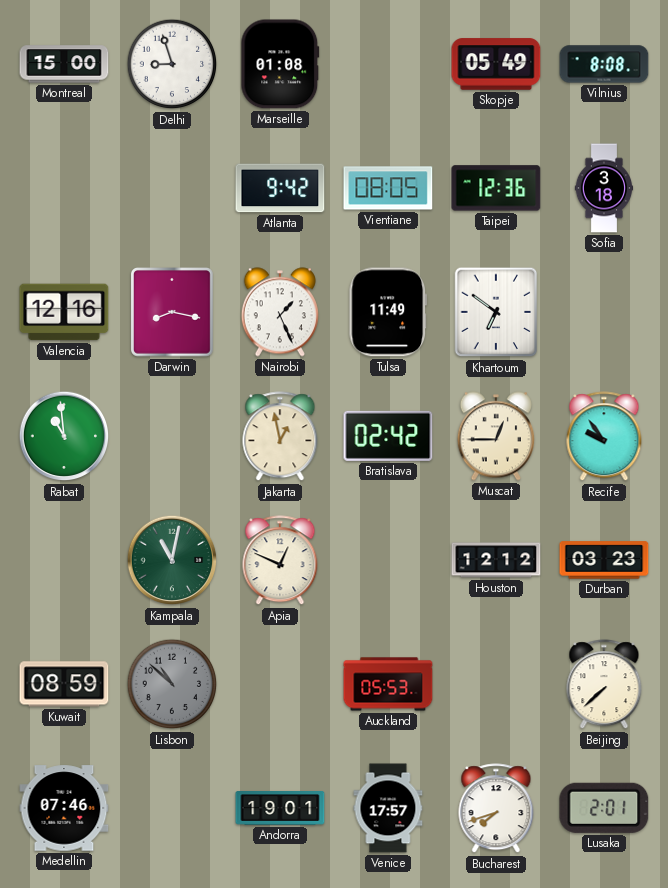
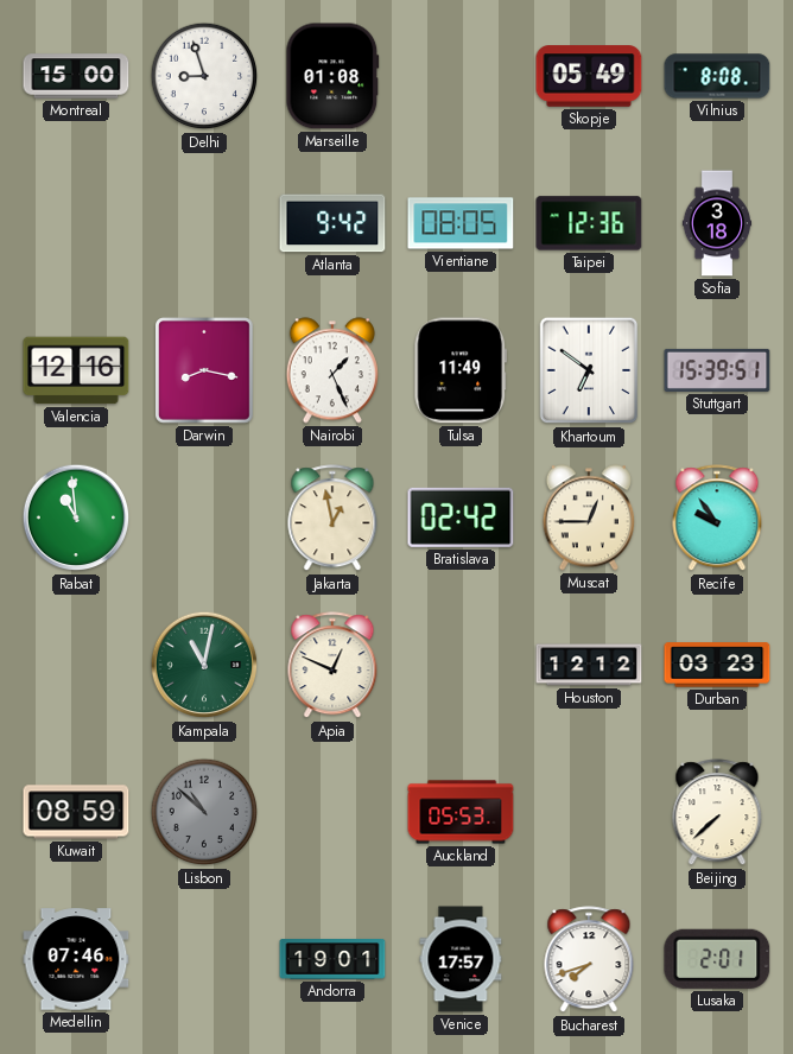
Stuttgart: none -> 15:39
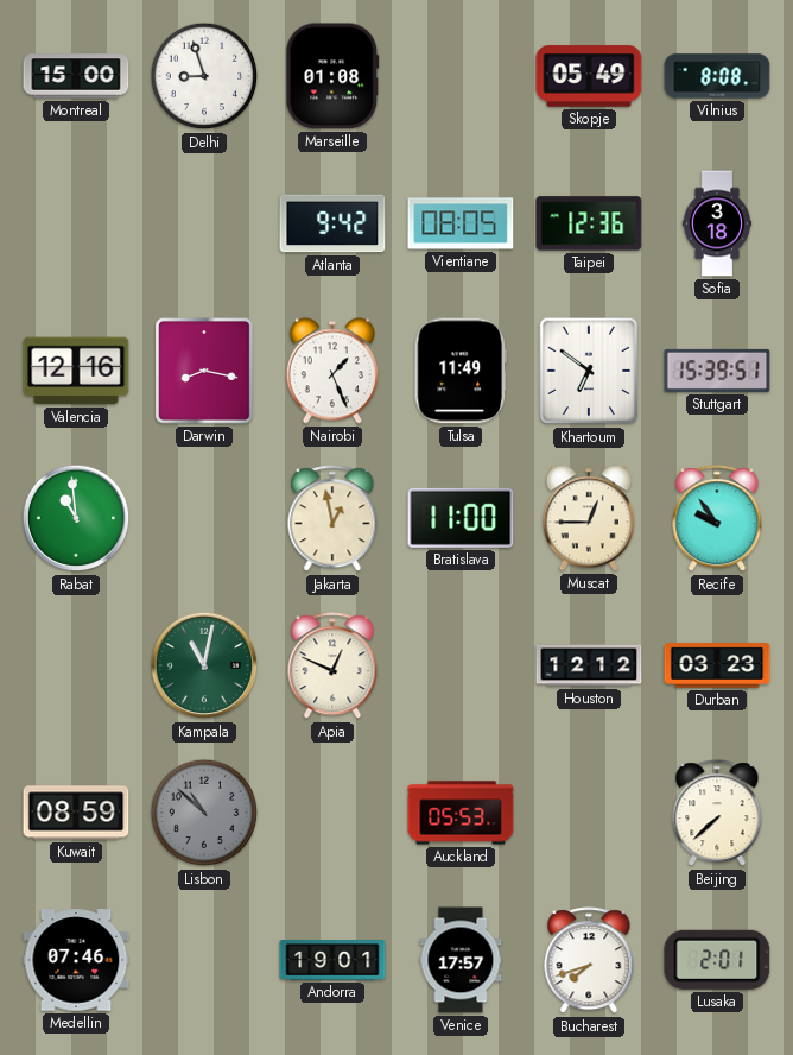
Bratislava: 02:42 -> 11:00
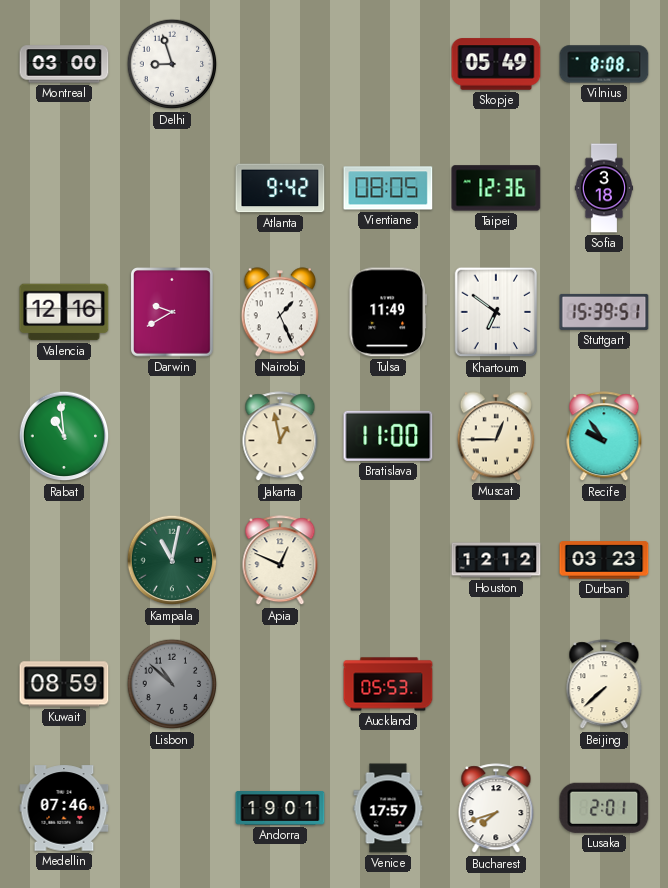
Montreal: 15:00 -> 03:00
Marseille: 01:08 -> none
Darwin: 8:17 -> 9:40
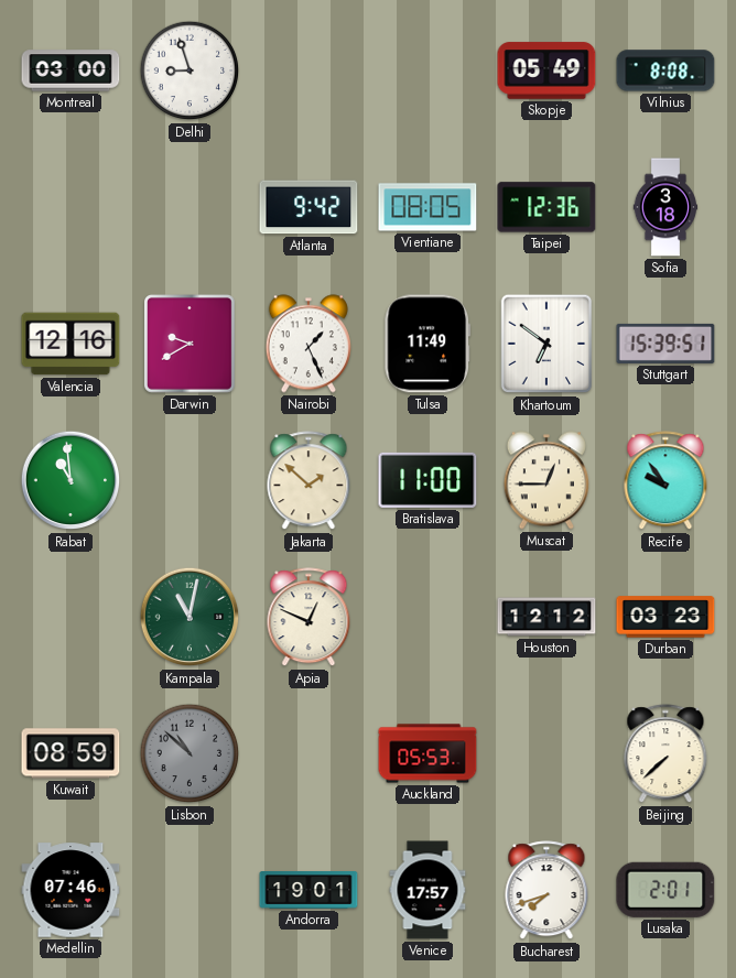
Jakarta: 12:58 -> 1:52
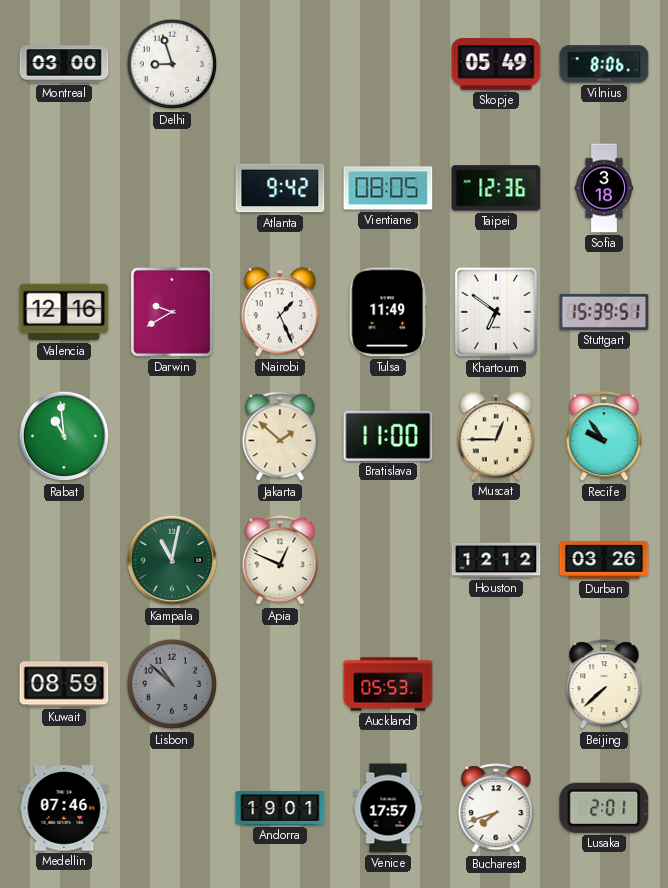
Vilnius: 8:08 -> 8:06
Durban: 03:23 -> 03:26
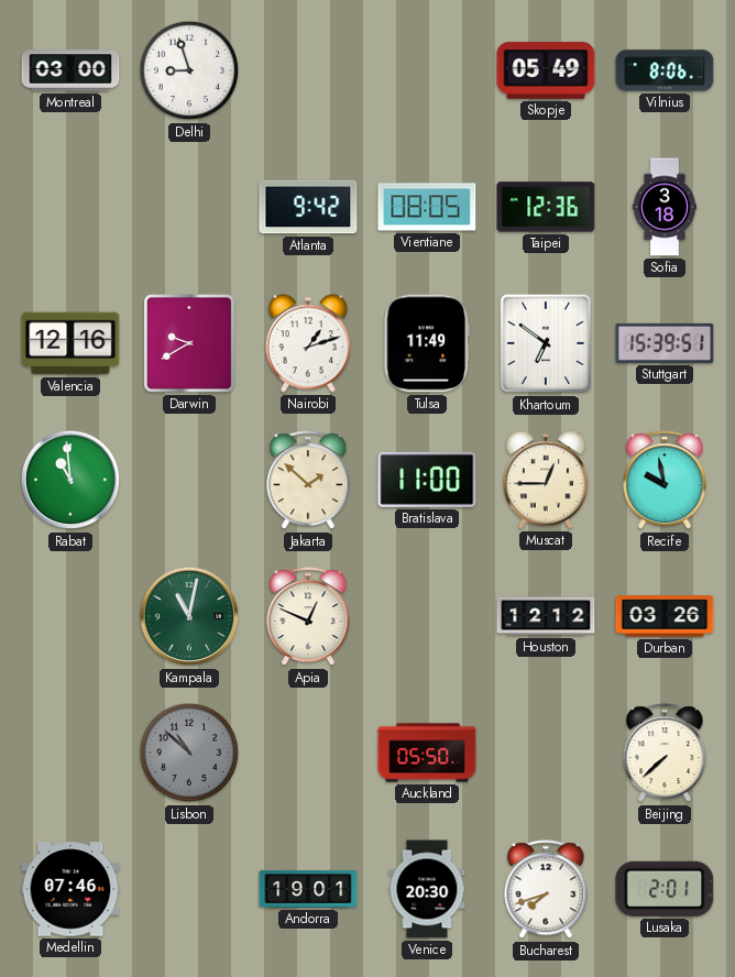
Nairobi: 1:26 -> 1:12
Recife: 9:54 -> 9:58
Kuwait: 08:59 -> none
Auckland: 05:53 -> 05:50
Venice: 17:57 -> 20:30
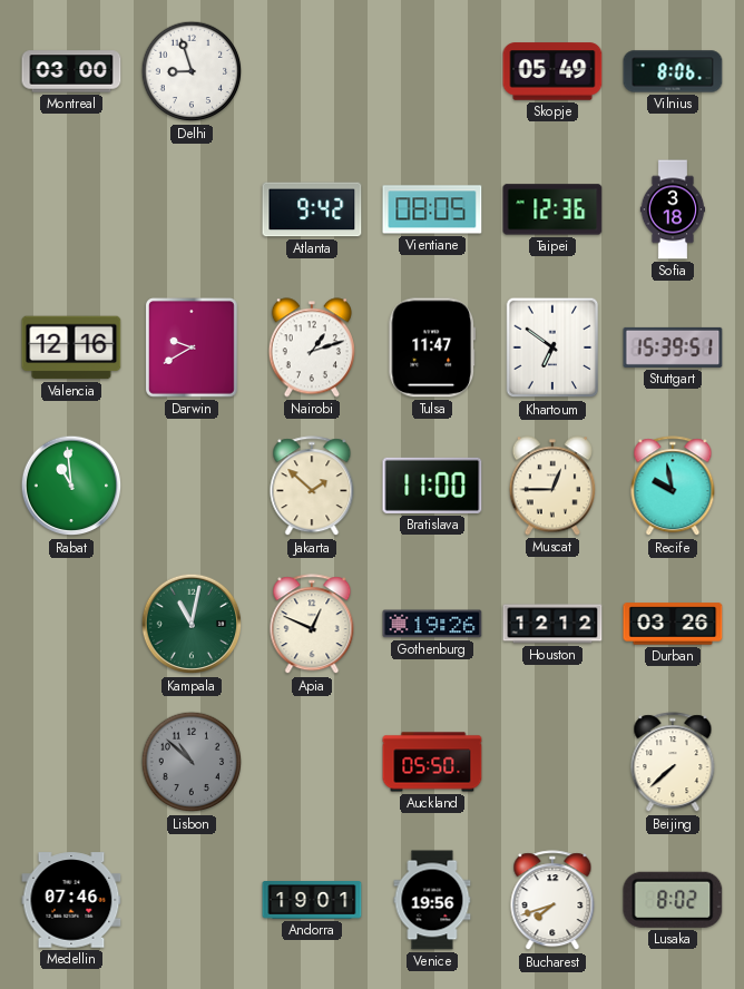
Tulsa: 11:49 -> 11:47
Gothenburg: none -> 19:26
Venice: 20:30 -> 19:56
Lusaka: 2:01 -> 8:02
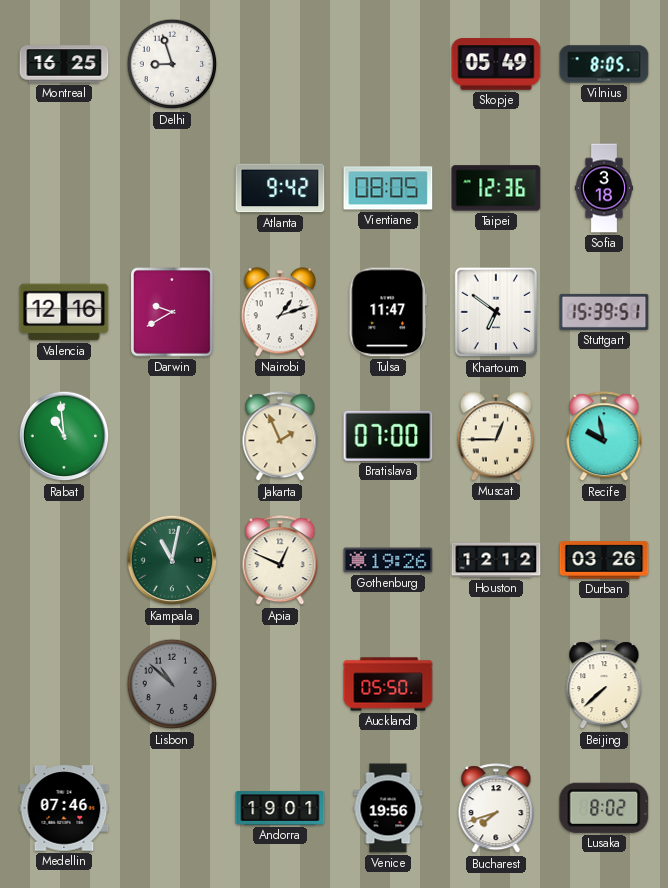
Montreal: 03:00 -> 16:25
Vilnius: 8:06 -> 8:05
Jakarta: 1:52 -> 1:56
Bratislava: 11:00 -> 07:00
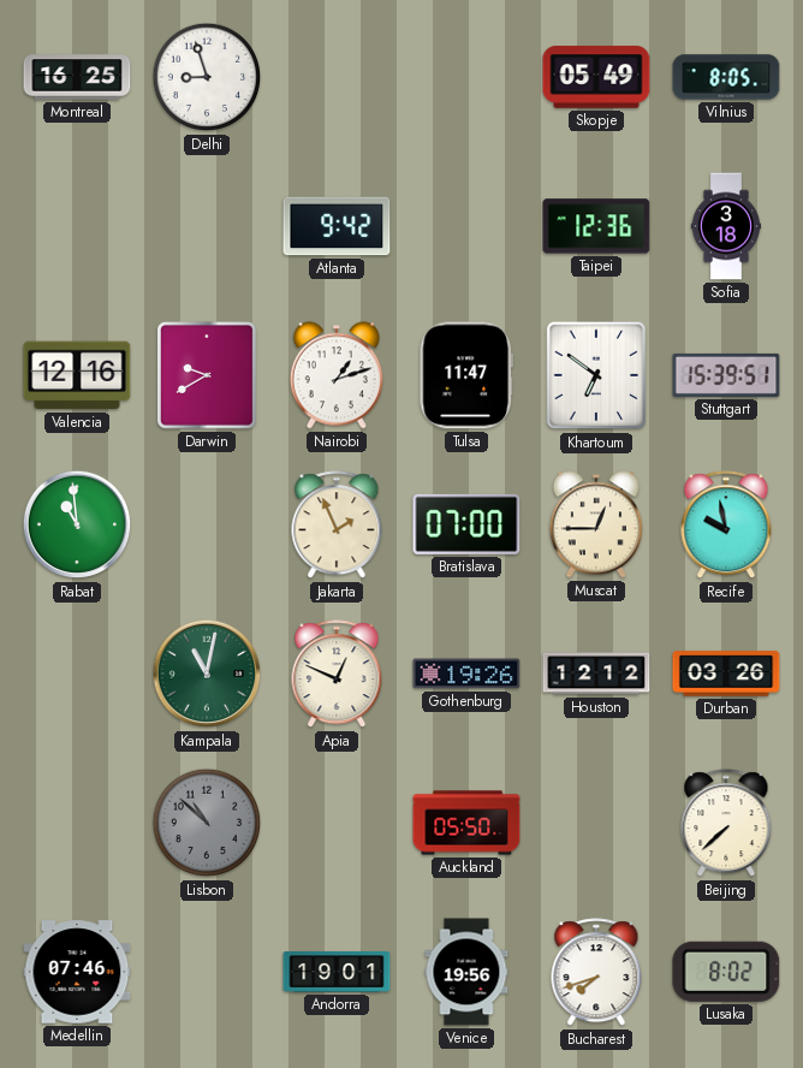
Vientiane: 08:05 -> none
